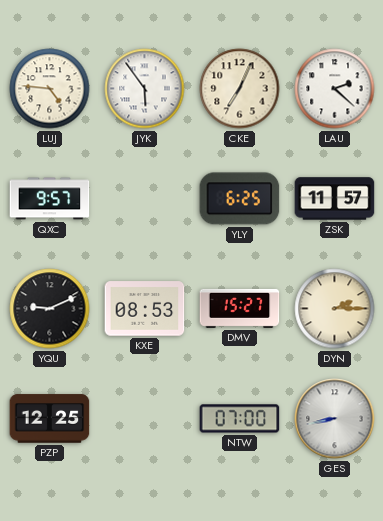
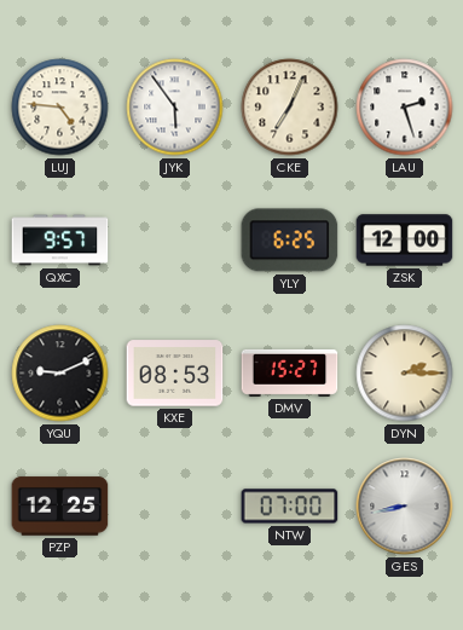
LAU: 2:22 -> 2:27
ZSK: 11:57 -> 12:00
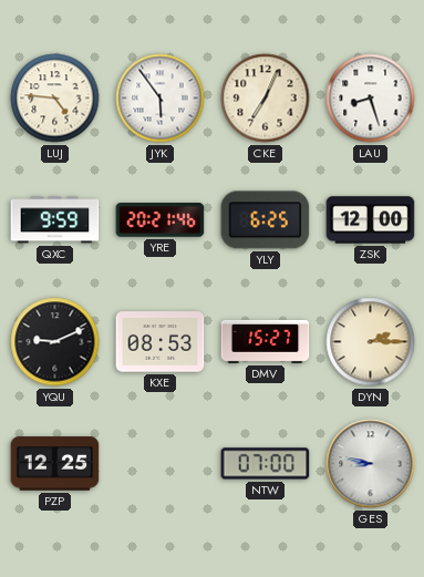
LAU: 2:27 -> 8:27
QXC: 9:57 -> 9:59
YRE: none -> 20:21
GES: 8:43 -> 8:47
